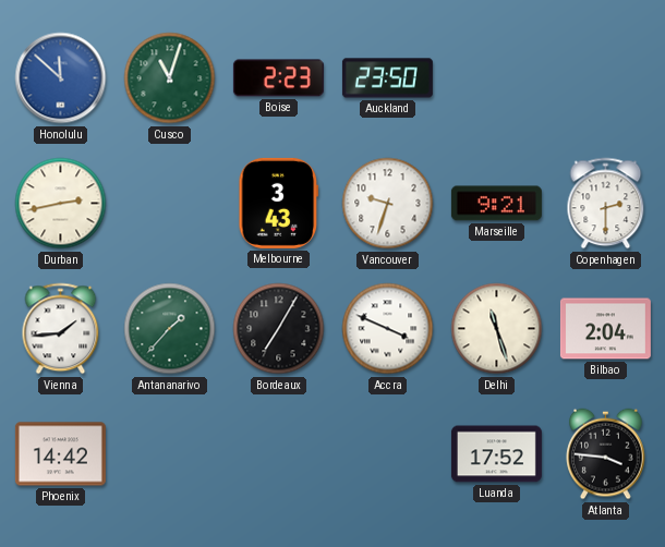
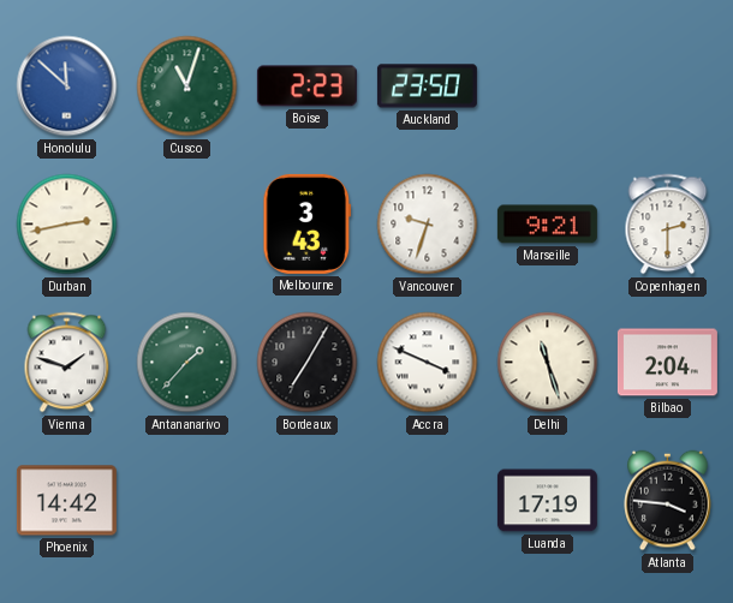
Vienna: 1:44 -> 1:48
Luanda: 17:52 -> 17:19
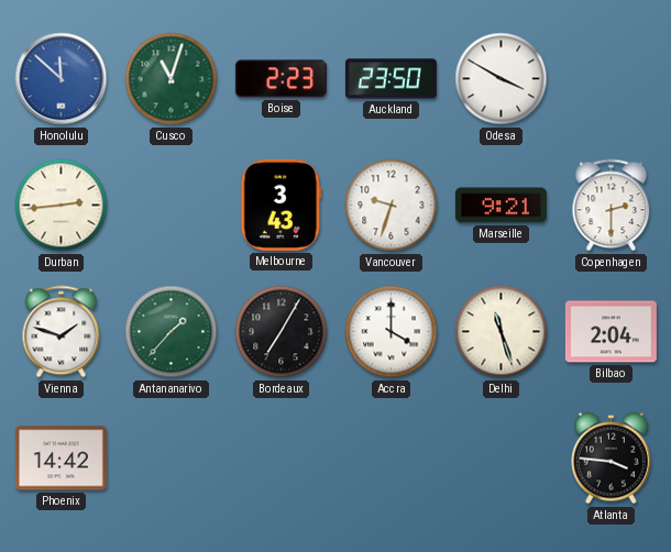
Odesa: none -> 3:50
Durban: 2:43 -> 2:44
Accra: 3:49 -> 4:00
Luanda: 17:19 -> none
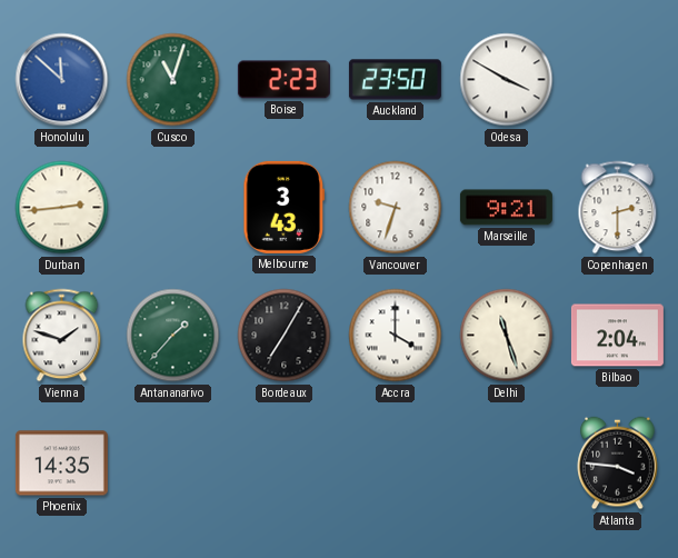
Phoenix: 14:42 -> 14:35
